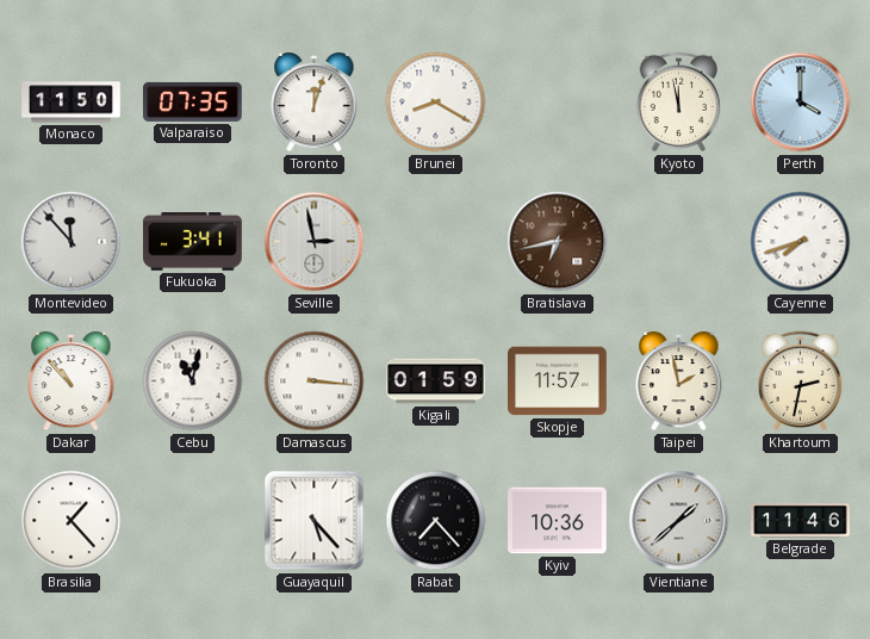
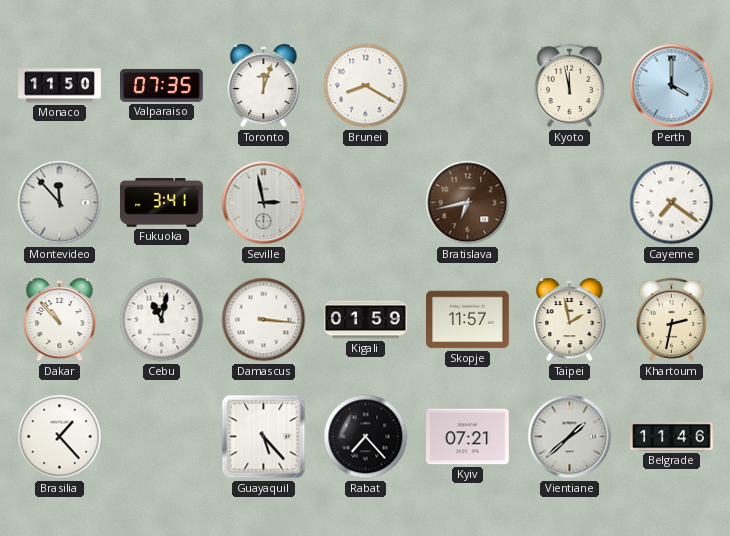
Cayenne: 7:42 -> 7:21
Kyiv: 10:36 -> 07:21
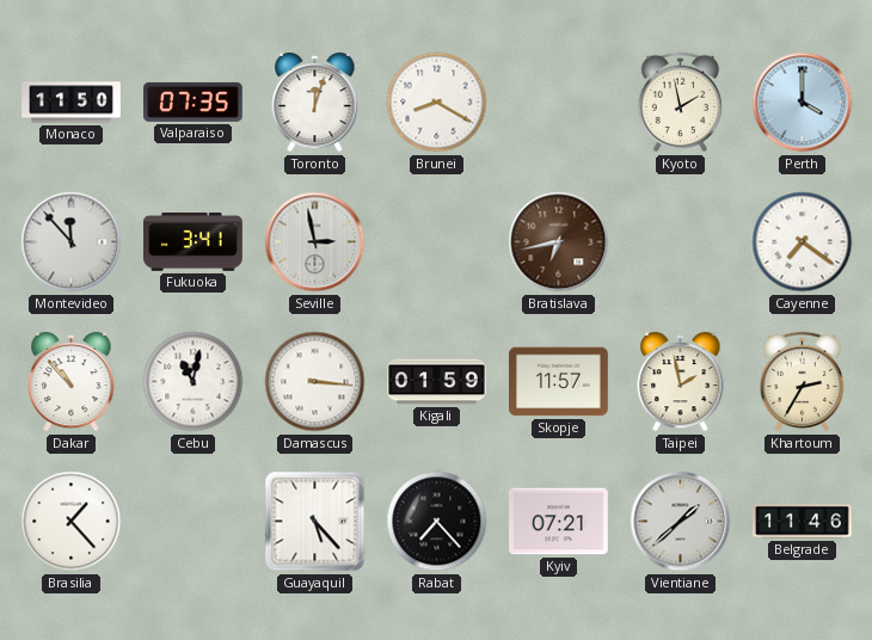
Kyoto: 11:58 -> 1:58
Khartoum: 2:32 -> 2:35
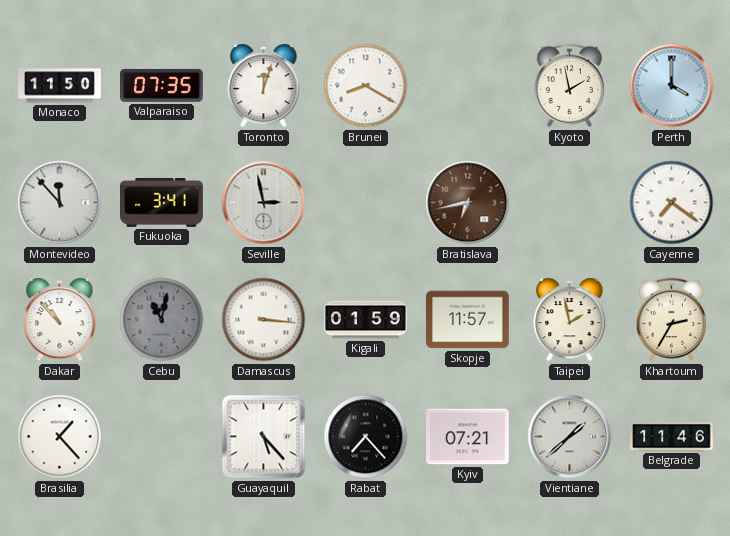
Cebu dial: white -> grey
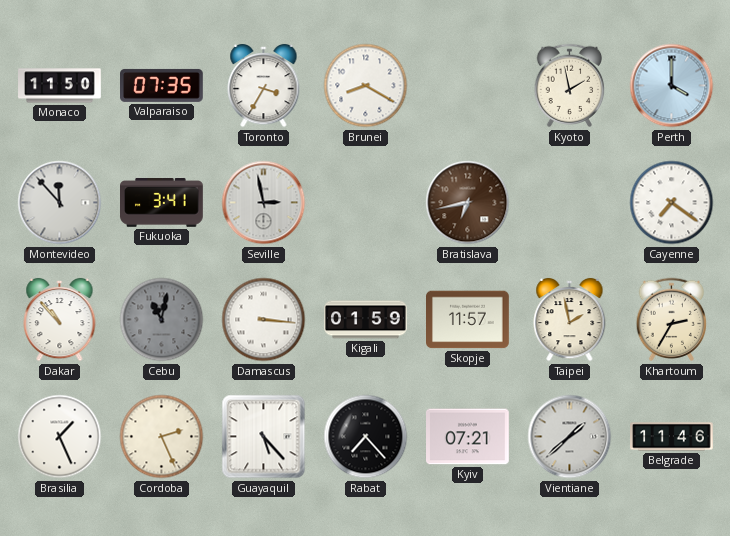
Toronto: 12:03 -> 3:35
Brasilia: 1:23 -> 1:26
Cordoba: none -> 2:26
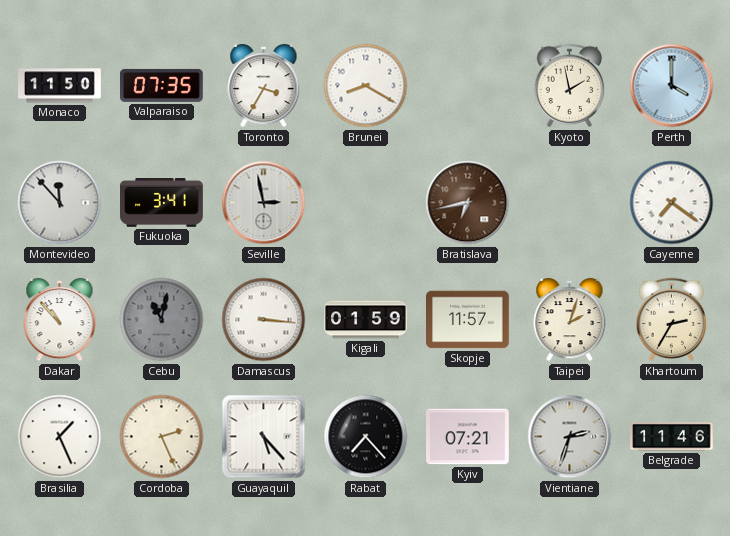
Taipei: 1:58 -> 2:03
Vientiane: 1:38 -> 2:33
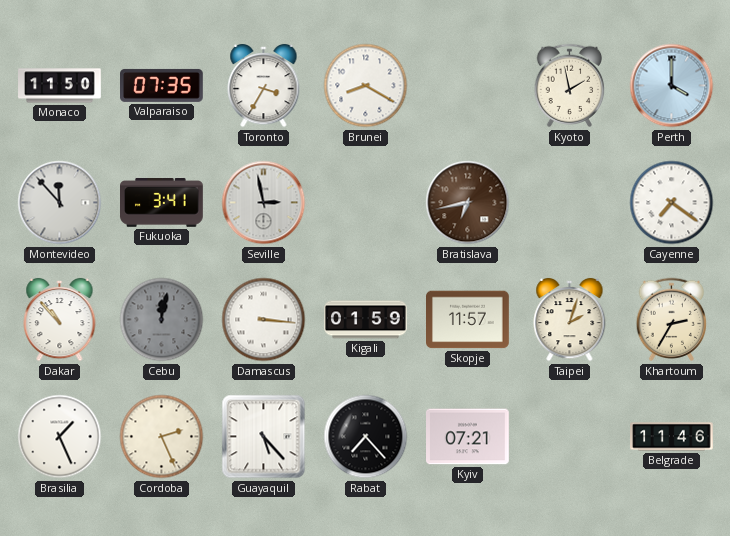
Cebu: 11:02 -> 12:02
Vientiane: 2:33 -> none
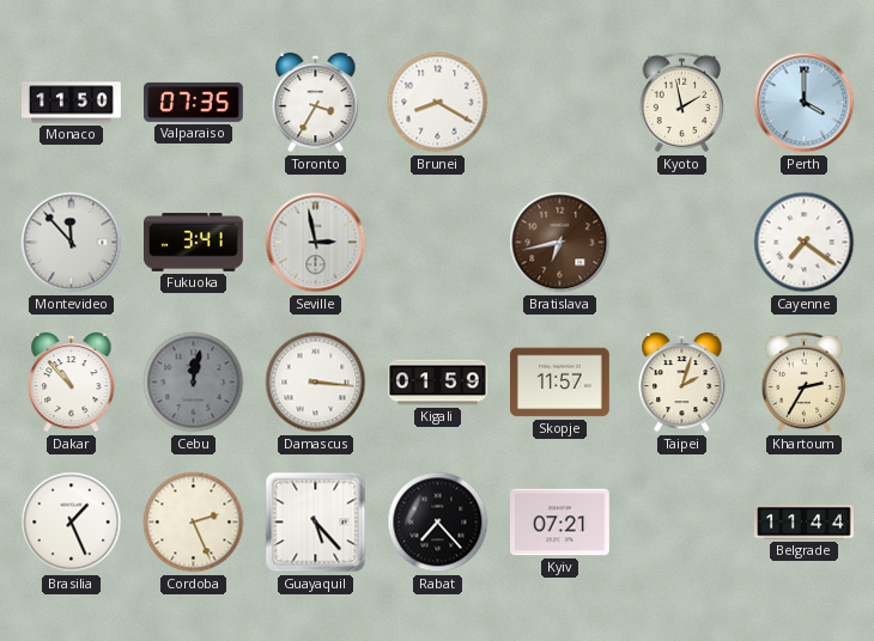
Belgrade: 11:46 -> 11:44
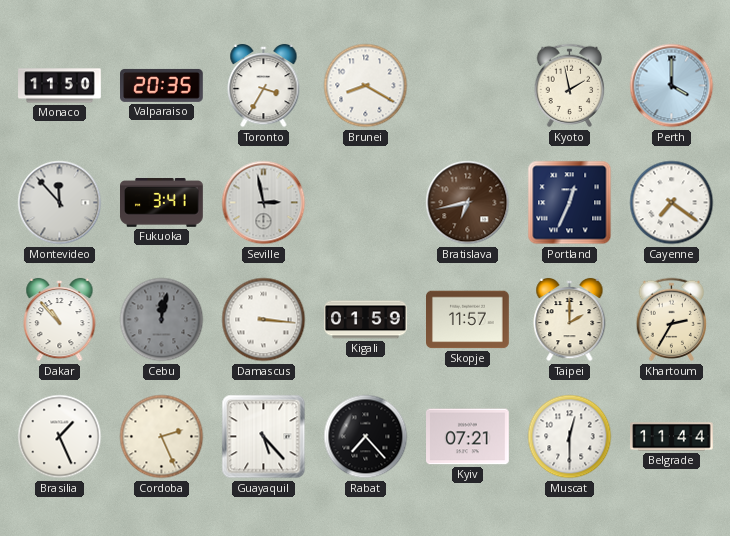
Valparaiso: 07:35 -> 20:35
Portland: none -> 12:34
Taipei: 2:03 -> 2:00
Muscat: none -> 12:30
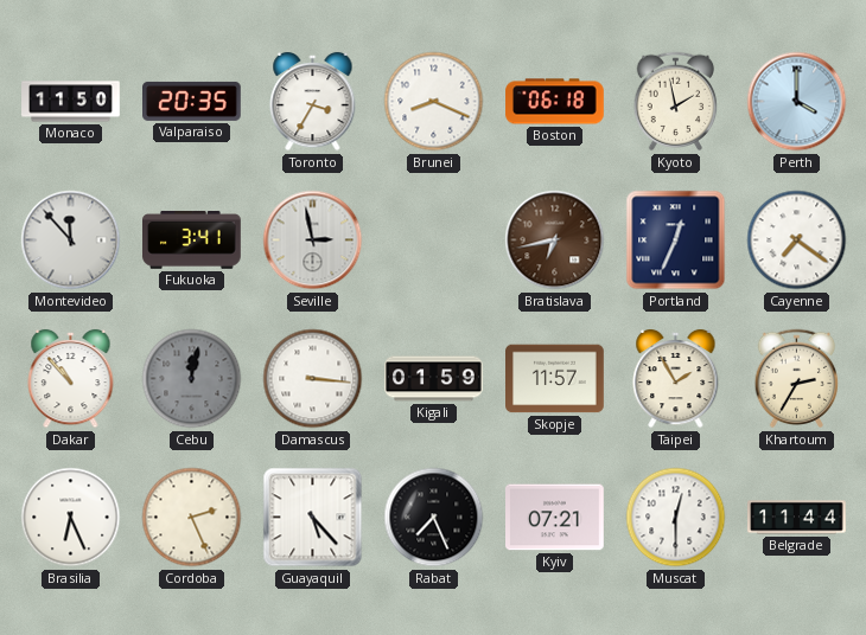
Brunei: 8:20 -> 8:19
Boston: none -> 06:18
Taipei: 2:00 -> 1:55
Brasilia: 1:26 -> 6:26
Rabat: 7:23 -> 7:26
